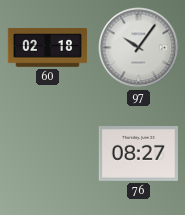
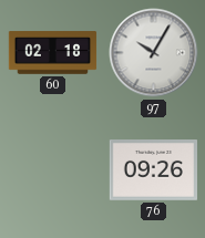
97: 10:06 -> 10:05
76: 08:27 -> 09:26
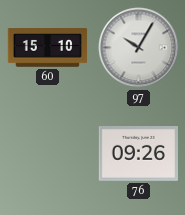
60: 02:18 -> 15:10
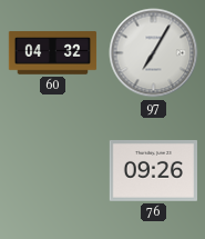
60: 15:10 -> 04:32
97: 10:05 -> 7:05
